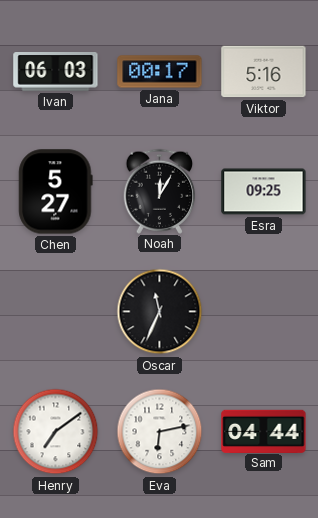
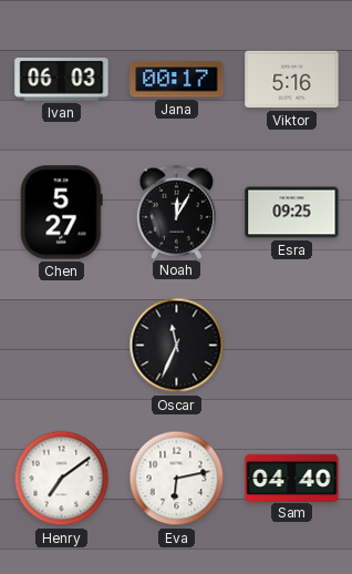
Sam: 04:44 -> 04:40
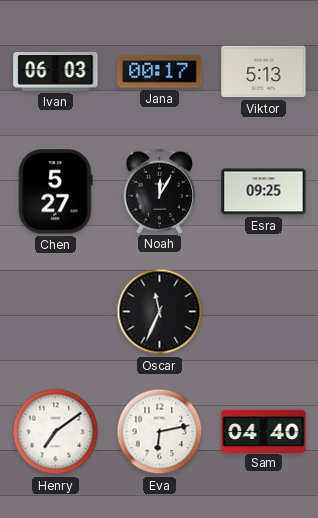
Viktor: 5:16 -> 5:13
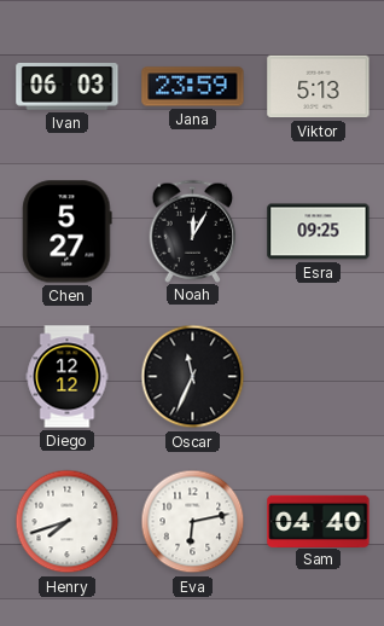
Jana: 00:17 -> 23:59
Diego: none -> 12:12
Henry: 7:09 -> 7:42
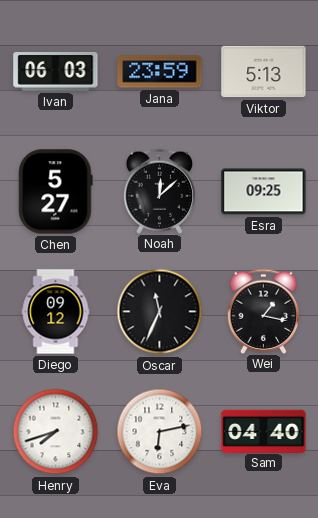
Noah: 12:05 -> 12:08
Diego: 12:12 -> 09:12
Wei: none -> 1:17
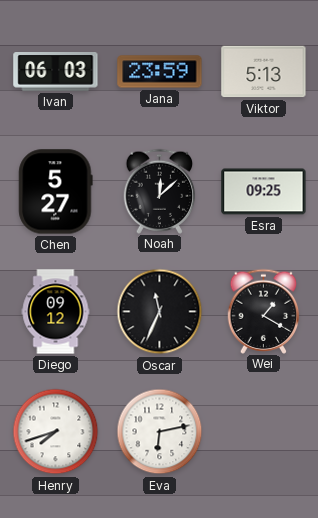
Wei: 1:17 -> 1:20
Sam: 04:40 -> none
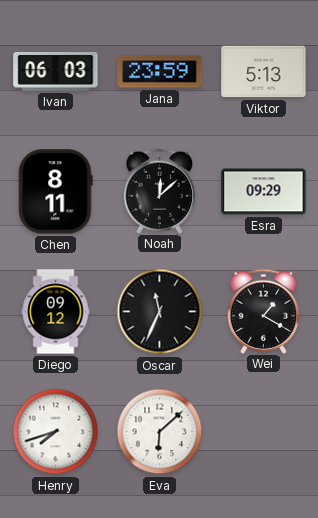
Chen: 5:27 -> 8:11
Esra: 09:25 -> 09:29
Eva: 6:13 -> 6:08
